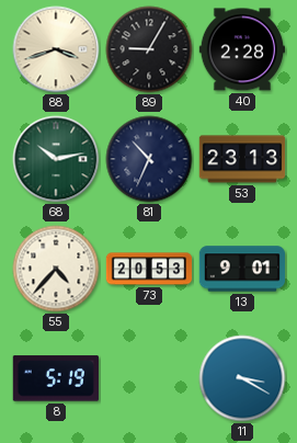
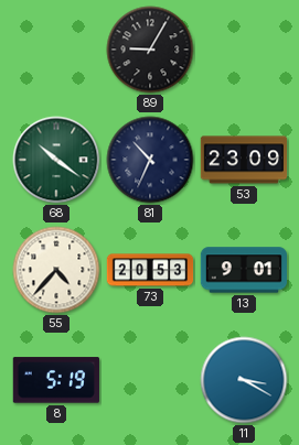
88: 3:42 -> none
40: 2:28 -> none
68: 10:13 -> 10:21
53: 23:13 -> 23:09
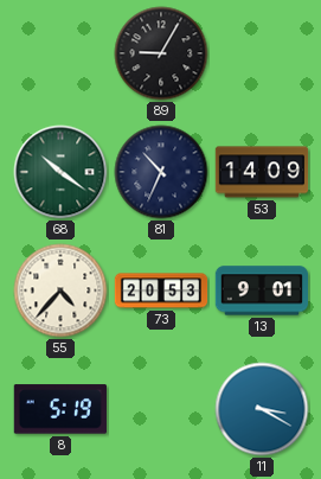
53: 23:09 -> 14:09
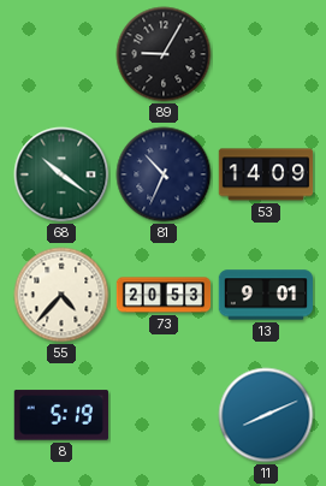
11: 3:20 -> 8:11
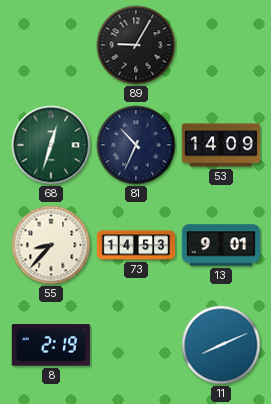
68: 10:21 -> 12:33
55: 4:37 -> 8:37
73: 20:53 -> 14:53
8: 5:19 -> 2:19
